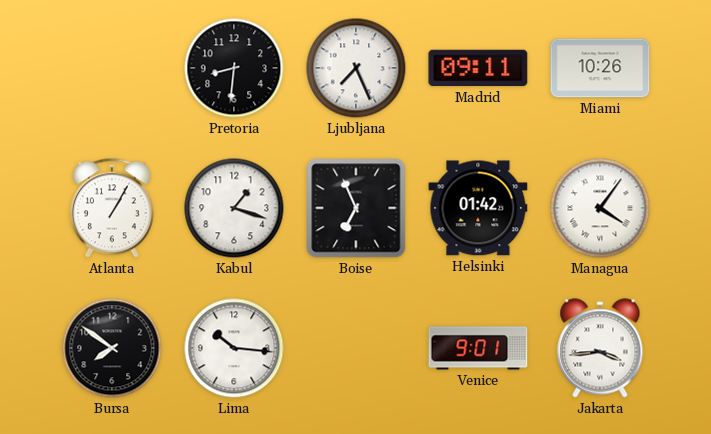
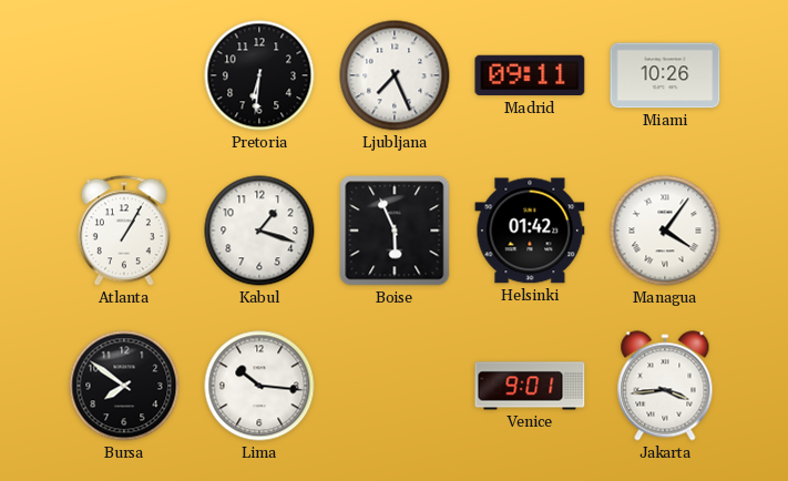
Pretoria: 8:31 -> 6:31
Boise: 6:56 -> 5:56
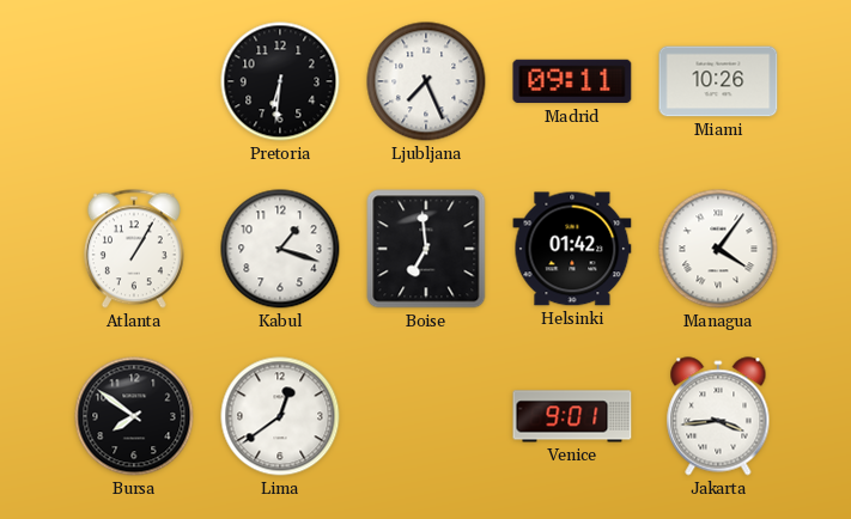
Boise: 5:56 -> 6:59
Lima: 10:16 -> 12:39
